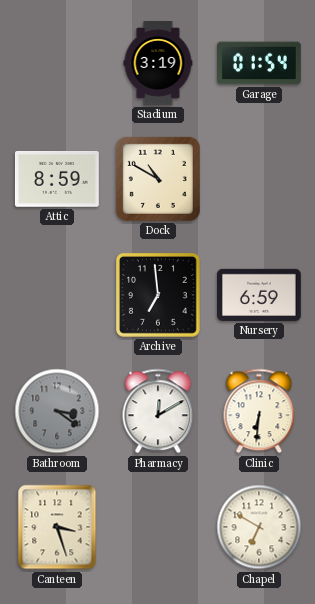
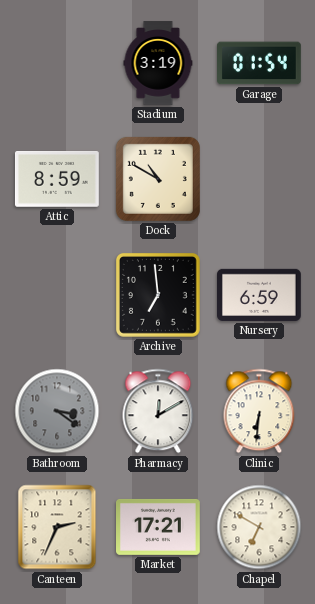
Canteen: 3:27 -> 2:34
Market: none -> 17:21
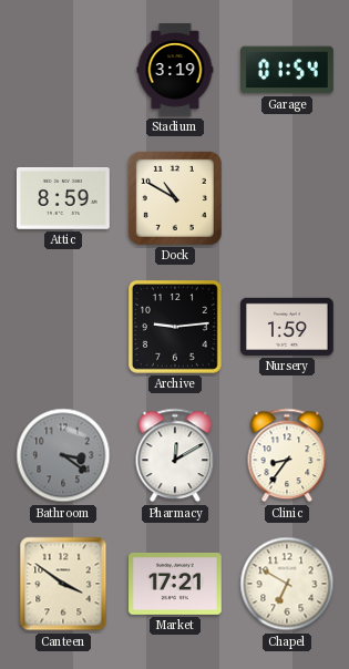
Archive: 6:59 -> 9:14
Nursery: 6:59 -> 1:59
Clinic: 6:31 -> 8:36
Canteen: 2:34 -> 3:51
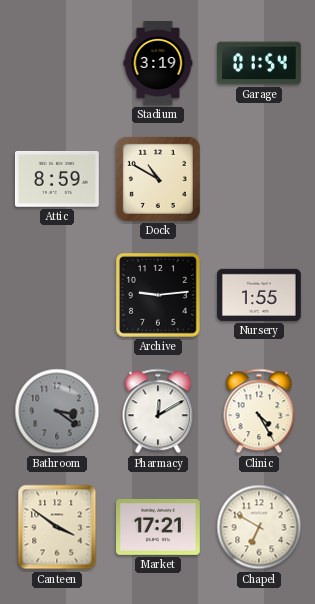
Nursery: 1:59 -> 1:55
Clinic: 8:36 -> 4:25
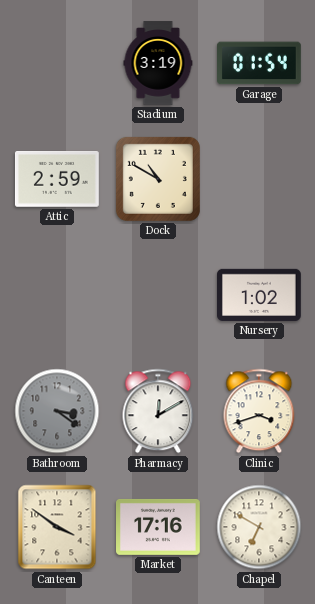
Attic: 8:59 -> 2:59
Archive: 9:14 -> none
Nursery: 1:55 -> 1:02
Clinic: 4:25 -> 3:42
Market: 17:21 -> 17:16
